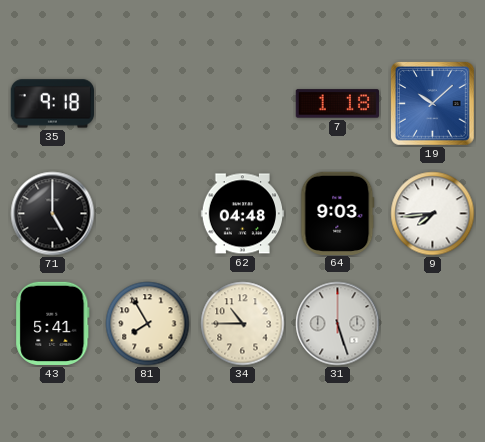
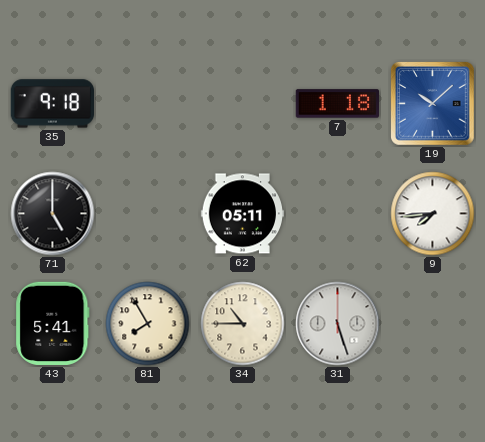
62: 04:48 -> 05:11
64: 9:03 -> none
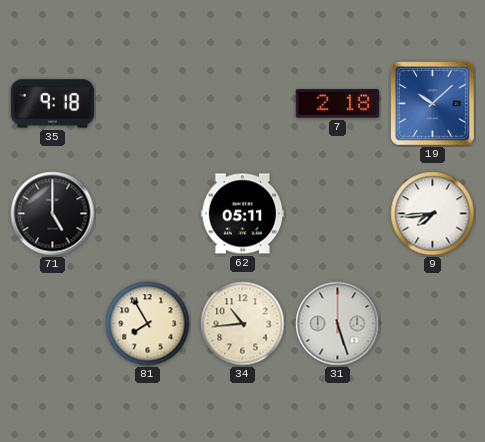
7: 1:18 -> 2:18
43: 5:41 -> none
34: 10:45 -> 10:44
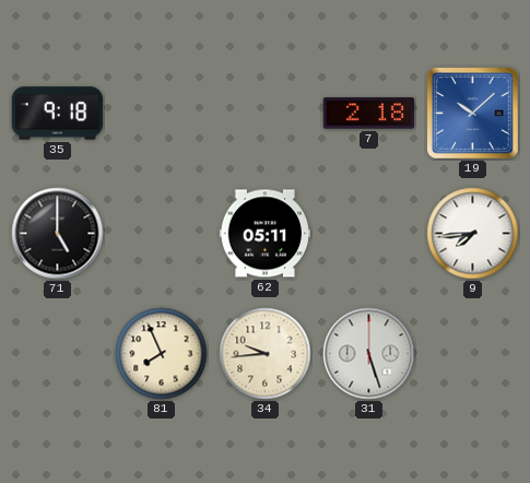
81: 7:55 -> 7:56
34: 10:44 -> 9:44
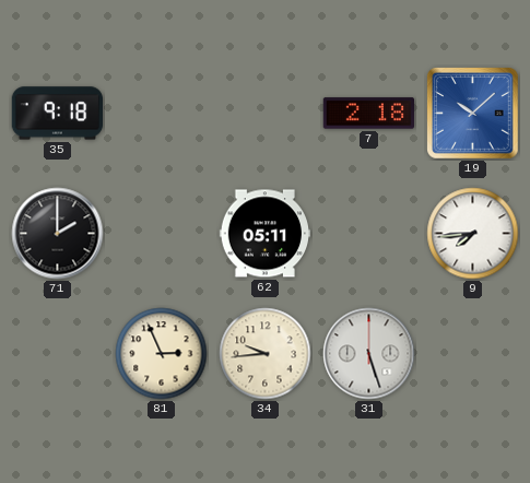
71: 5:00 -> 2:00
81: 7:56 -> 2:56
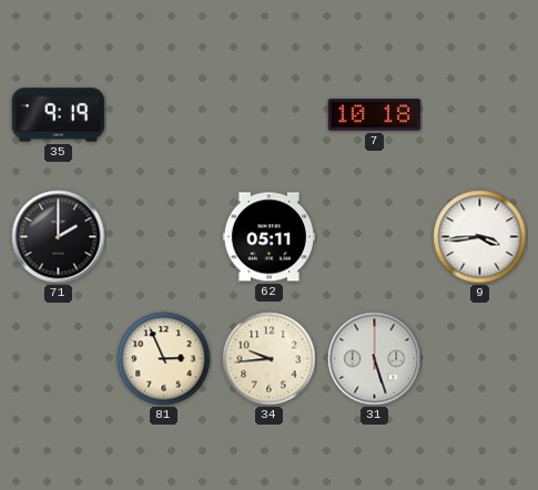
35: 9:18 -> 9:19
7: 2:18 -> 10:18
19: 10:08 -> none
9: 7:44 -> 3:44
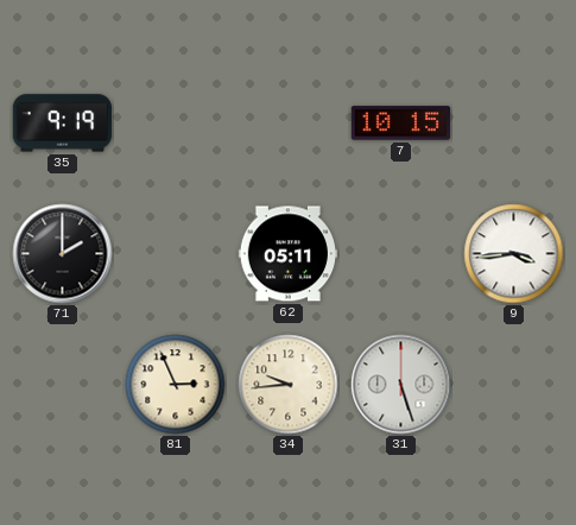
7: 10:18 -> 10:15
